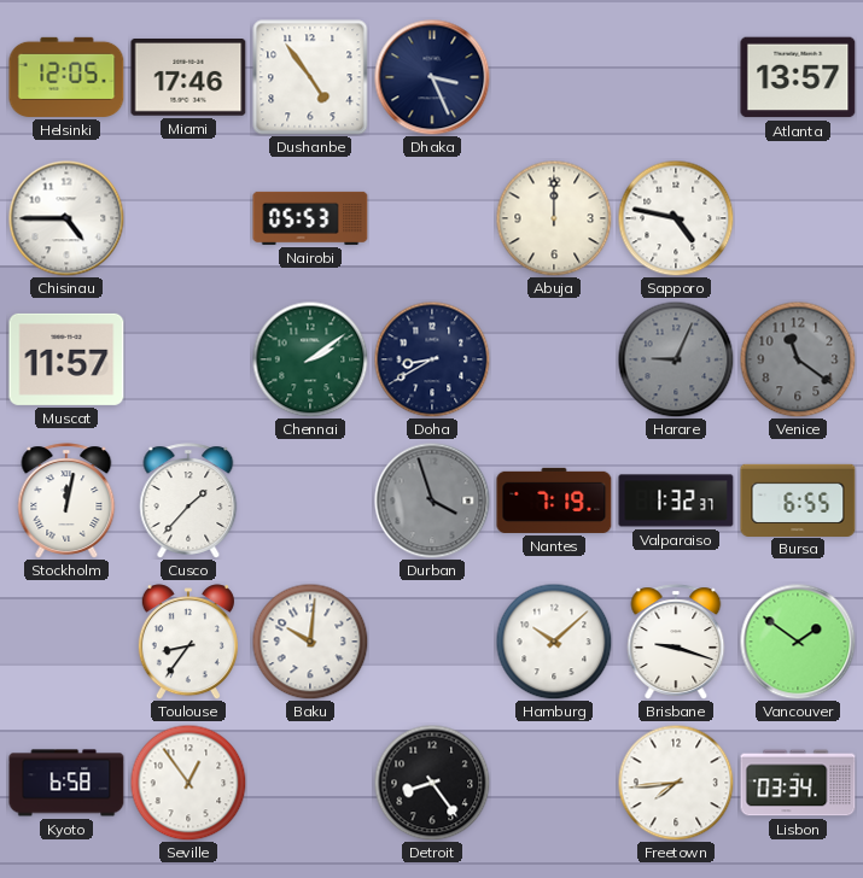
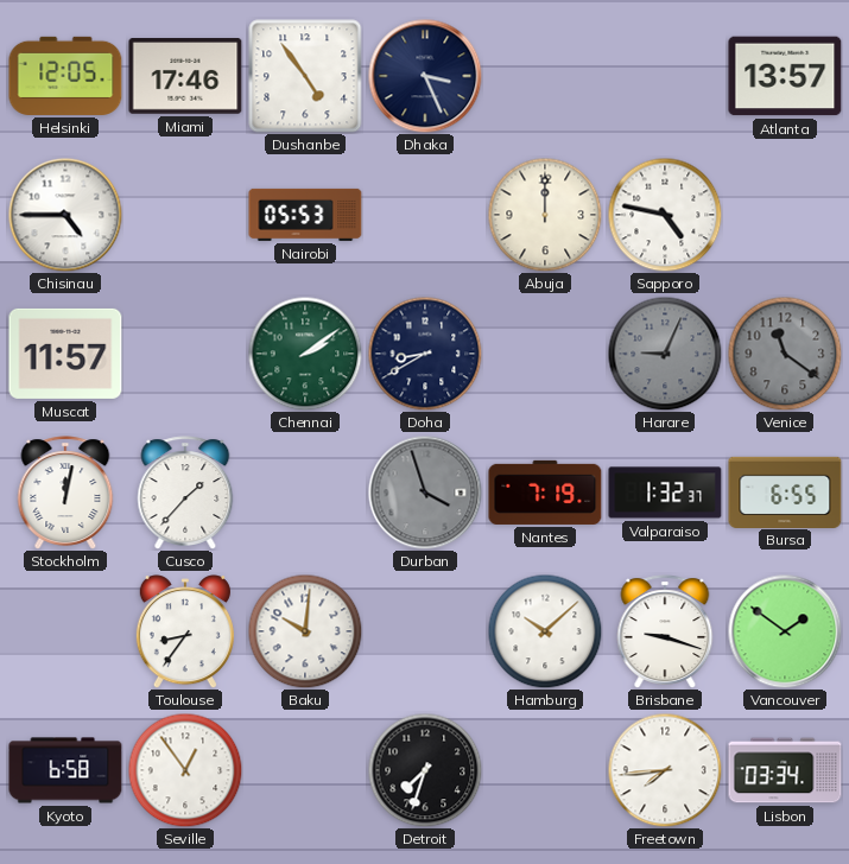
Detroit: 8:24 -> 7:33
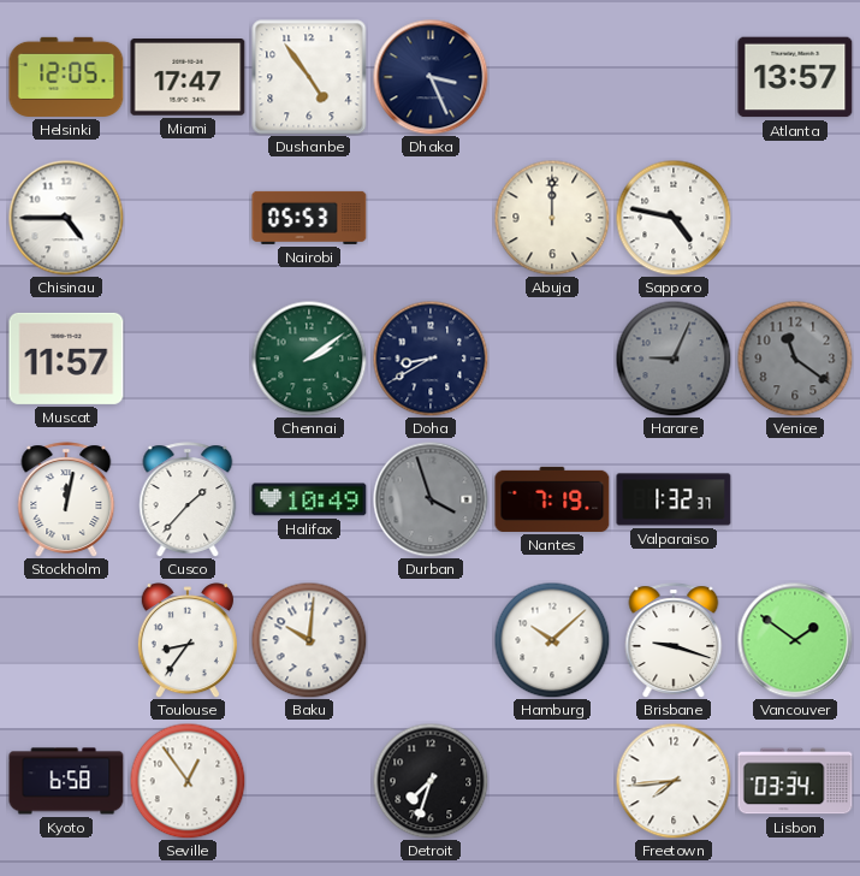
Miami: 17:46 -> 17:47
Halifax: none -> 10:49
Bursa: 6:55 -> none
